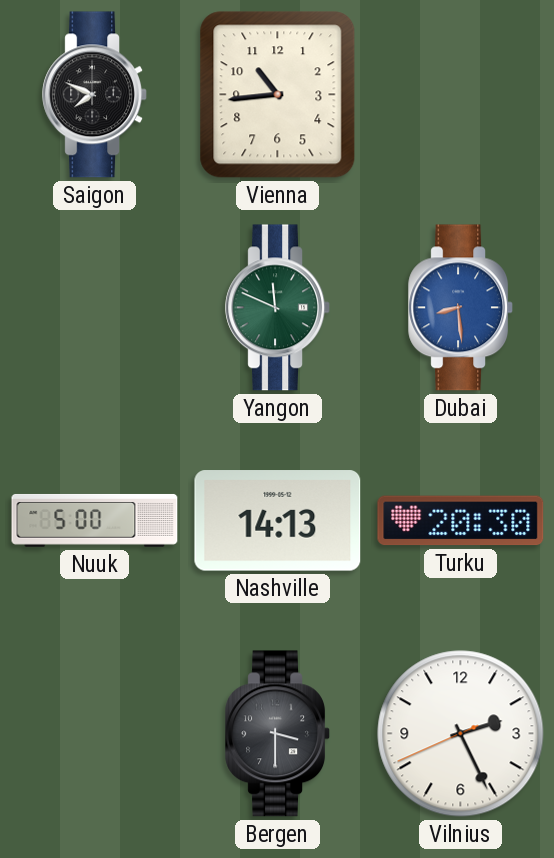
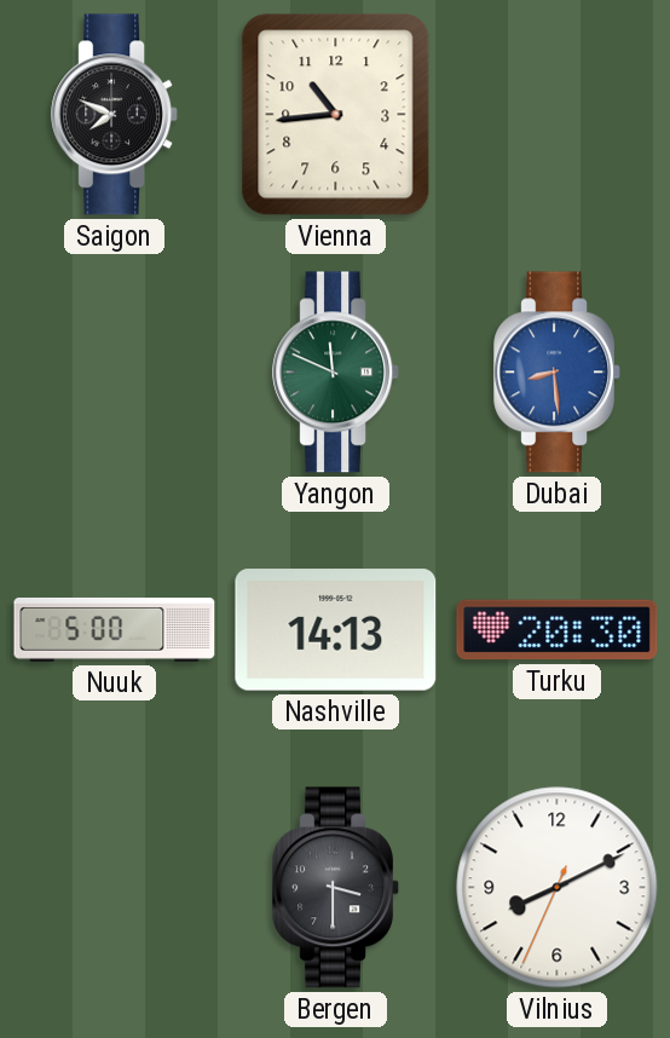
Vilnius: 2:25 -> 8:10
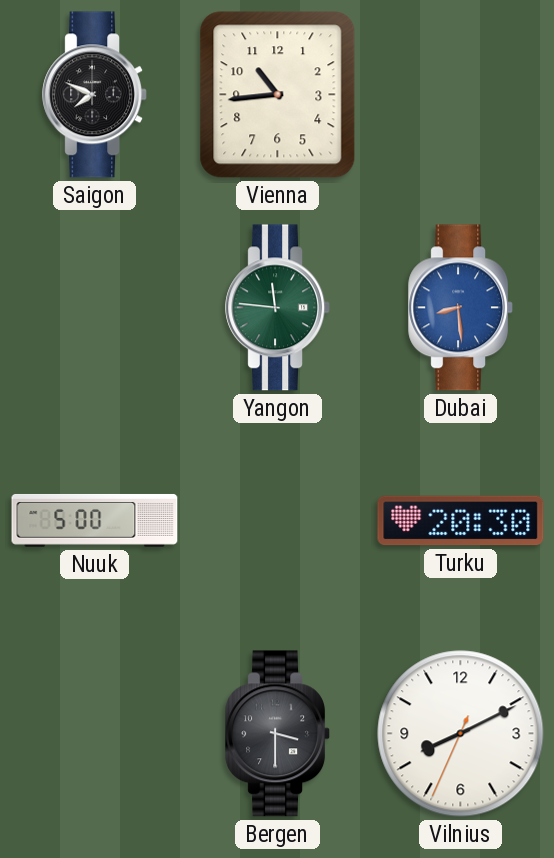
Yangon: 11:49 -> 11:46
Nashville: 14:13 -> none
